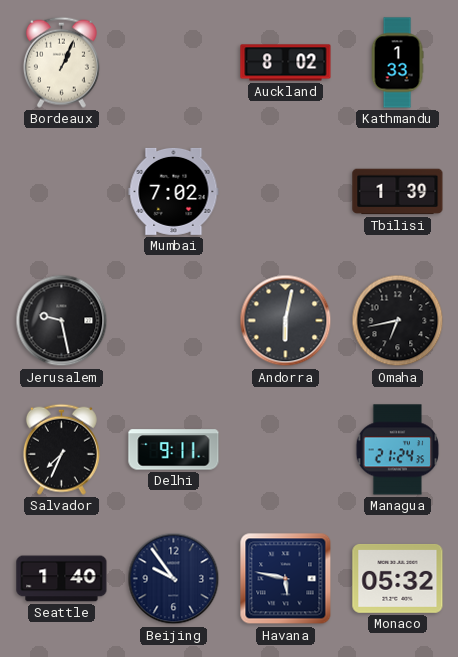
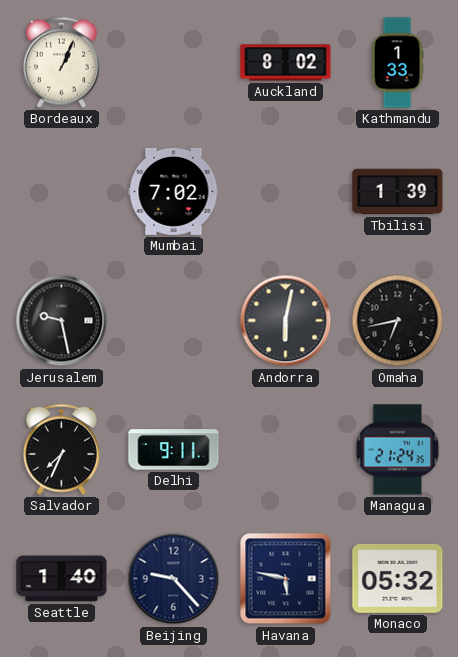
Beijing: 9:54 -> 9:23
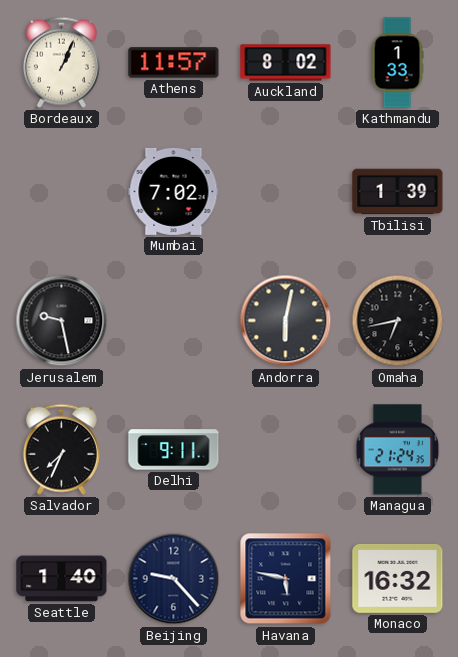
Athens: none -> 11:57
Monaco: 05:32 -> 16:32
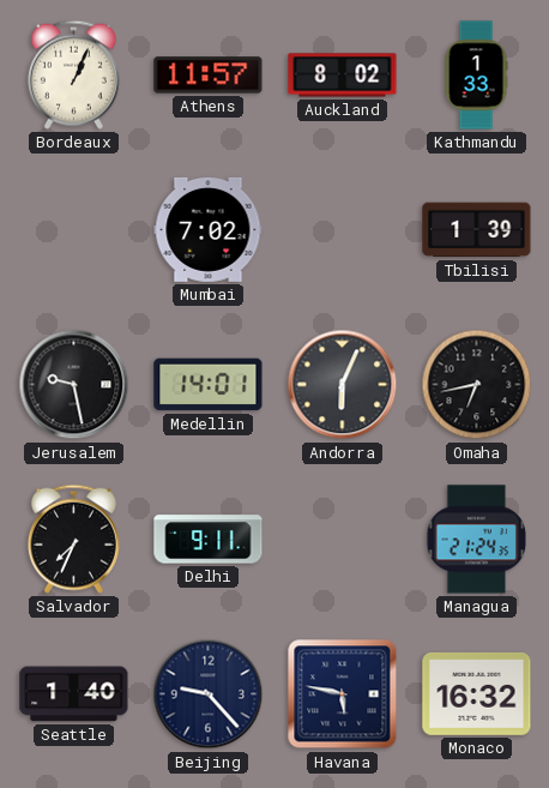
Medellin: none -> 14:01
Andorra: 6:02 -> 6:04
